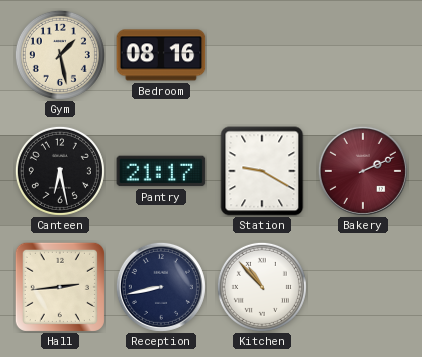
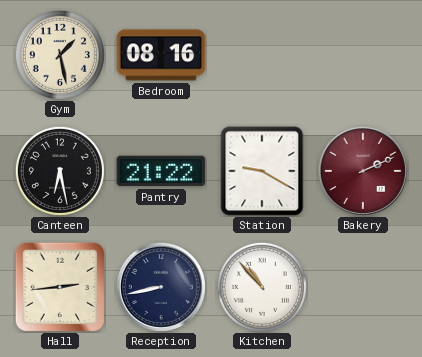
Pantry: 21:17 -> 21:22
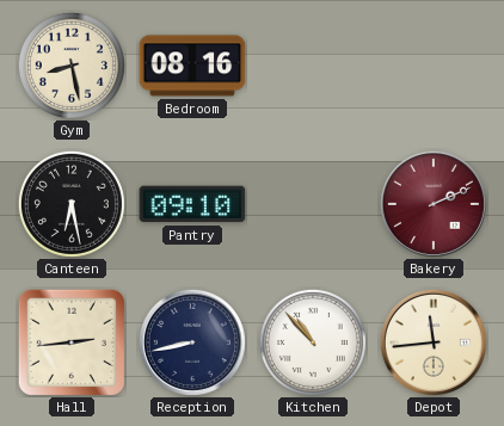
Gym: 1:28 -> 8:28
Pantry: 21:22 -> 09:10
Station: 9:20 -> none
Depot: none -> 11:44
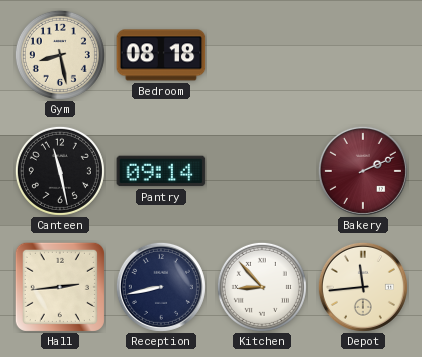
Bedroom: 08:16 -> 08:18
Canteen: 6:28 -> 11:28
Pantry: 09:10 -> 09:14
Kitchen: 10:53 -> 8:53
